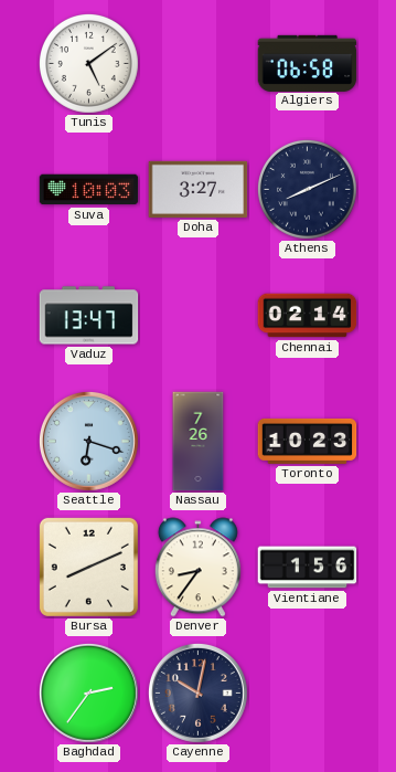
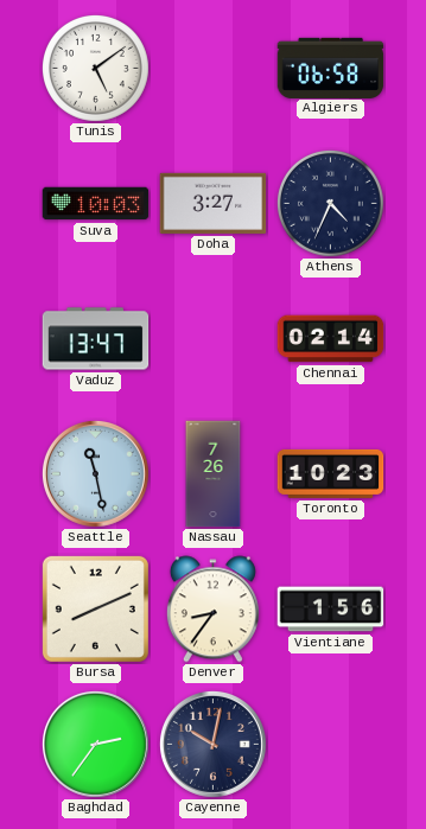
Athens: 8:11 -> 4:34
Seattle: 6:18 -> 11:28
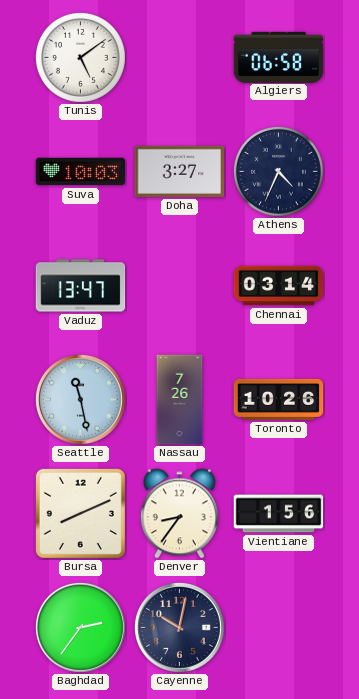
Chennai: 02:14 -> 03:14
Toronto: 10:23 -> 10:26
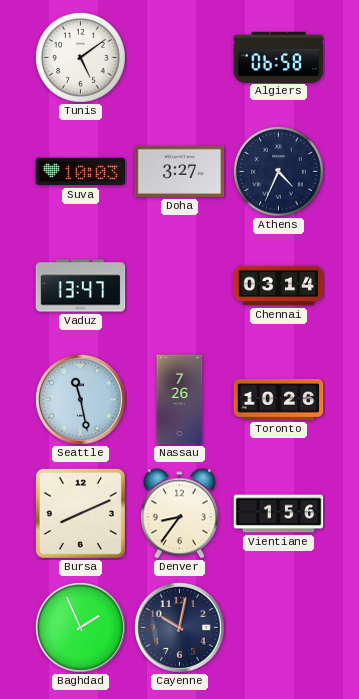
Baghdad: 2:36 -> 1:56
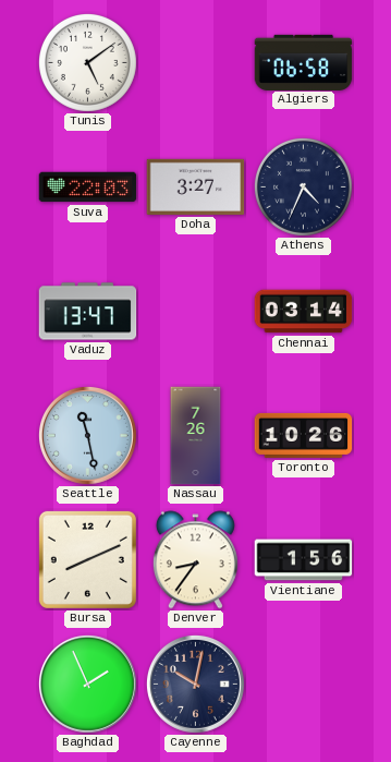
Suva: 10:03 -> 22:03
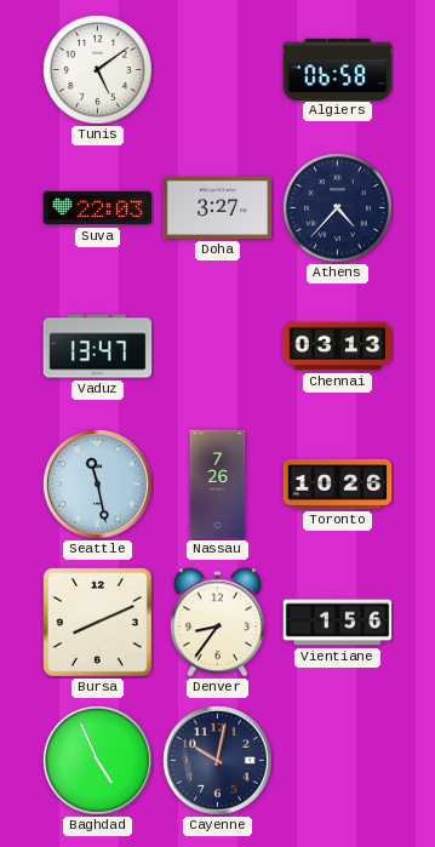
Athens: 4:34 -> 4:37
Chennai: 03:14 -> 03:13
Baghdad: 1:56 -> 4:56
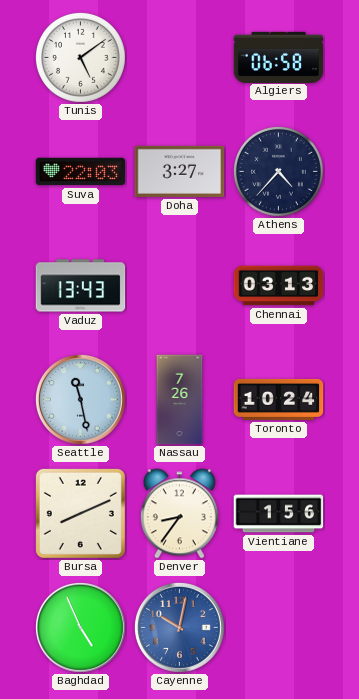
Vaduz: 13:47 -> 13:43
Toronto: 10:26 -> 10:24
Cayenne dial: navy -> blue
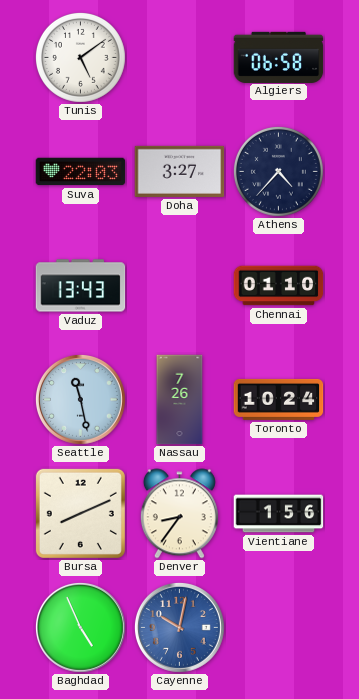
Chennai: 03:13 -> 01:10
